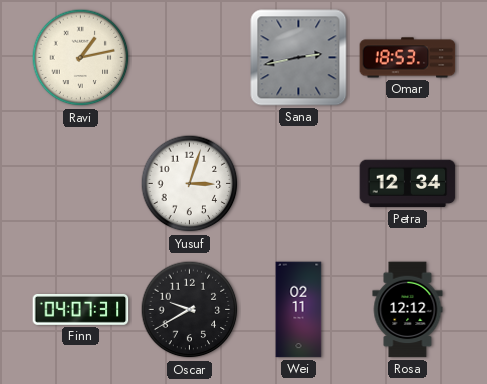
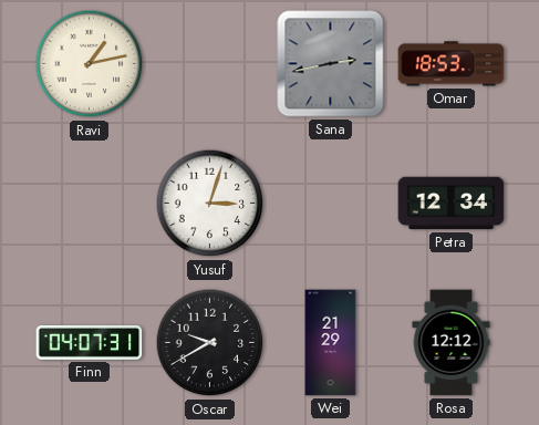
Wei: 02:11 -> 21:29
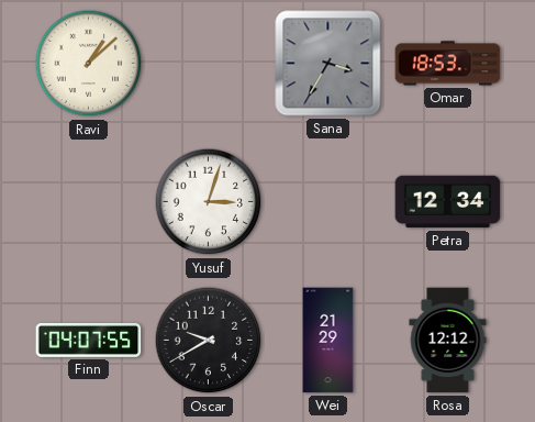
Ravi: 1:13 -> 1:08
Sana: 2:43 -> 3:35
Finn: 04:07:31 -> 04:07:55
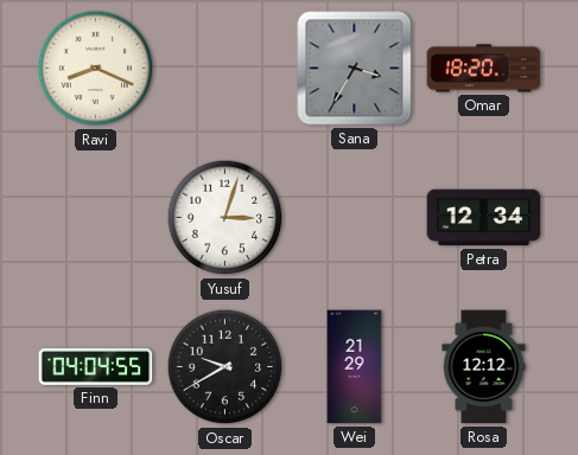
Ravi: 1:08 -> 8:19
Omar: 18:53 -> 18:20
Finn: 04:07 -> 04:04
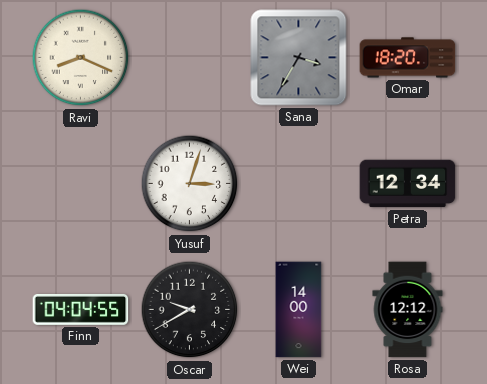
Wei: 21:29 -> 14:00
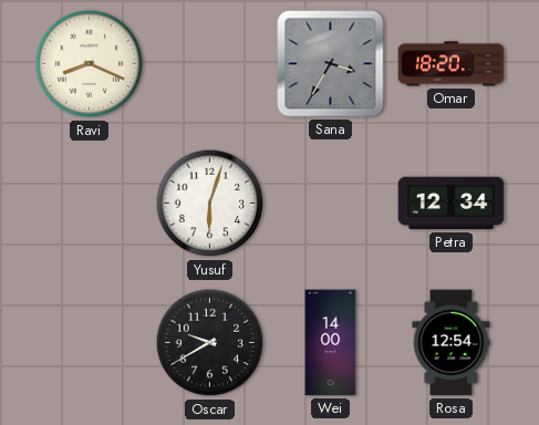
Yusuf: 3:03 -> 6:03
Finn: 04:04 -> none
Rosa: 12:12 -> 12:54
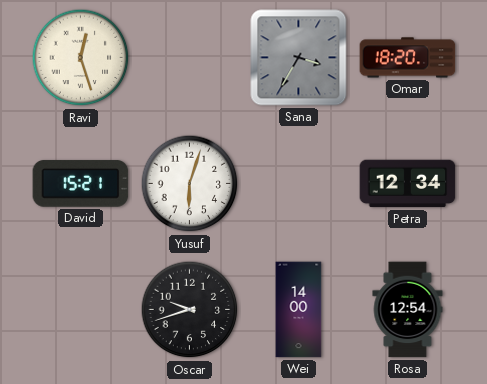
Ravi: 8:19 -> 12:27
David: none -> 15:21
Oscar: 9:40 -> 9:42
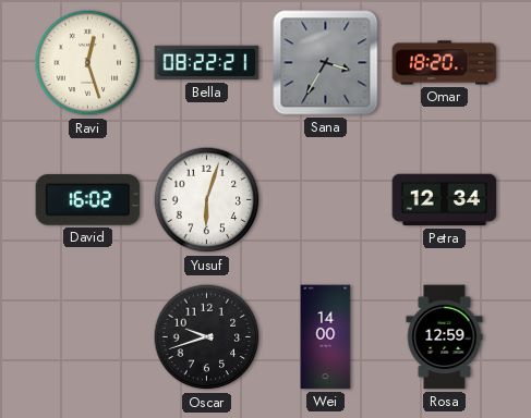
Bella: none -> 08:22
David: 15:21 -> 16:02
Rosa: 12:54 -> 12:59
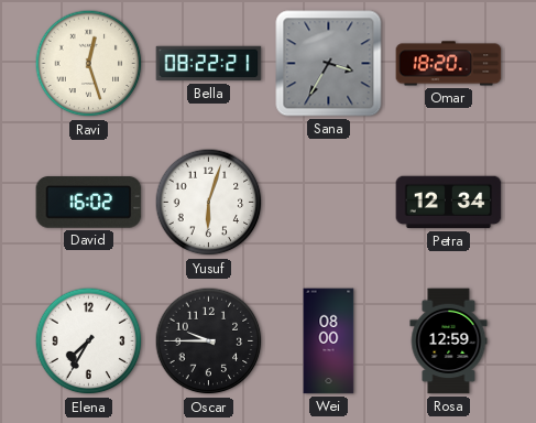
Elena: none -> 7:35
Oscar: 9:42 -> 9:45
Wei: 14:00 -> 08:00
